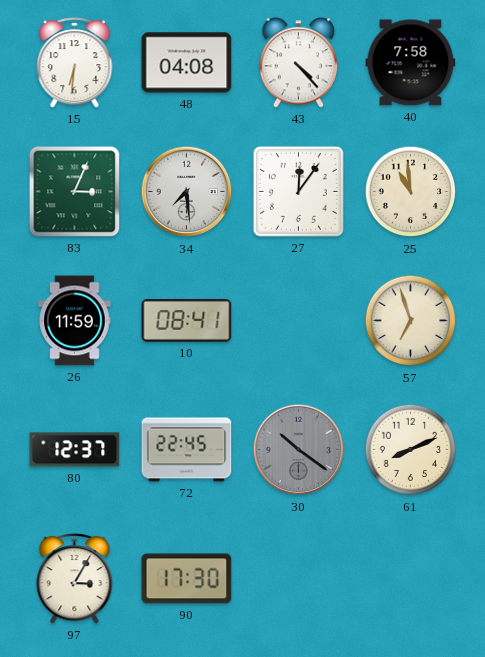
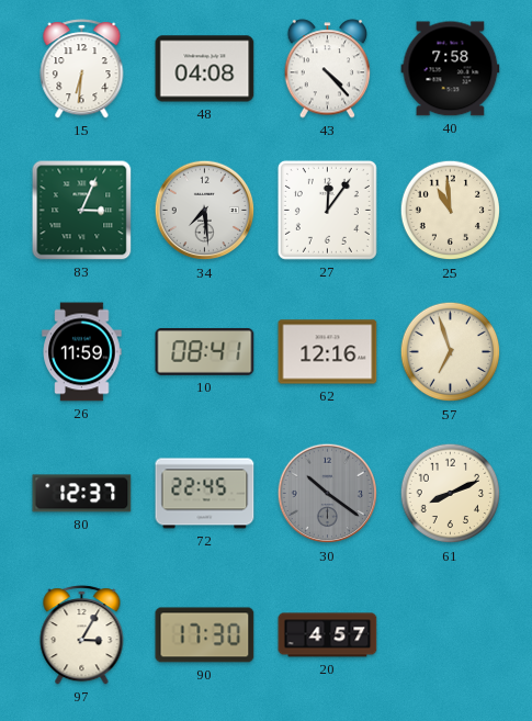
62: none -> 12:16
20: none -> 4:57
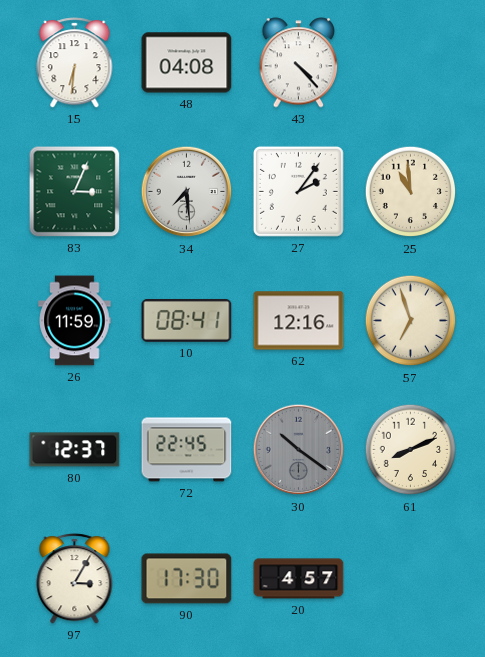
40: 7:58 -> none
27: 12:06 -> 2:06
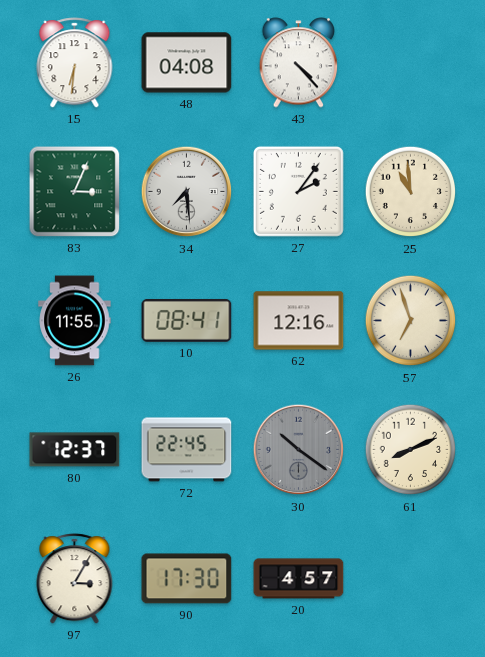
26: 11:59 -> 11:55
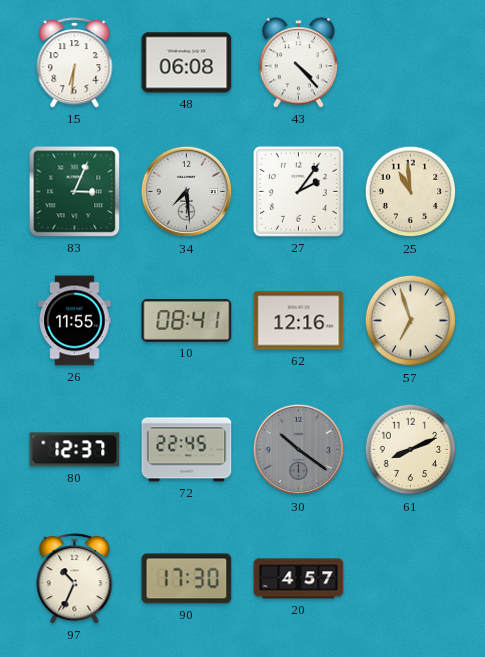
48: 04:08 -> 06:08
97: 3:05 -> 10:34
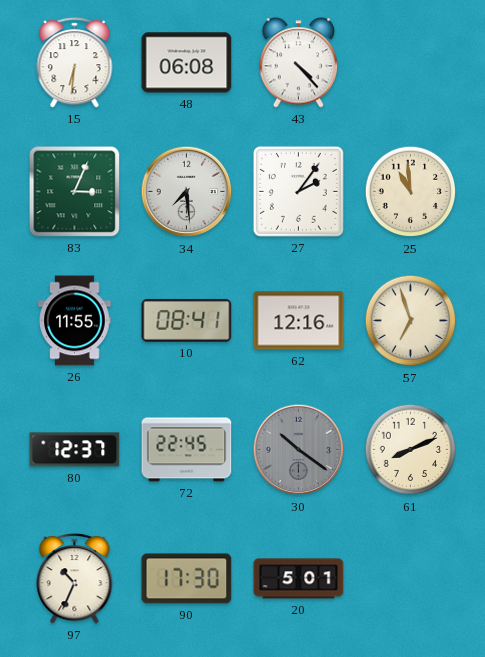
20: 4:57 -> 5:01
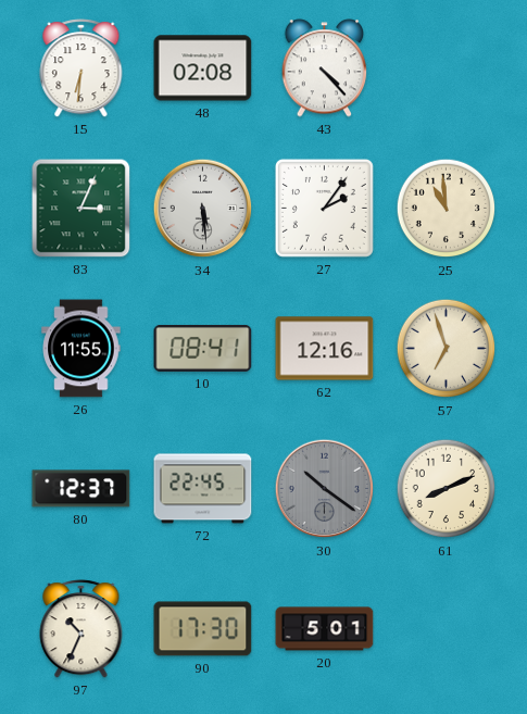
48: 06:08 -> 02:08
34: 7:29 -> 5:29
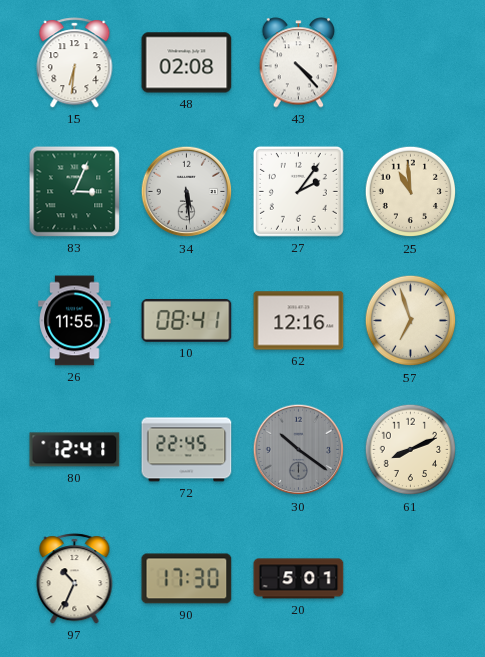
80: 12:37 -> 12:41
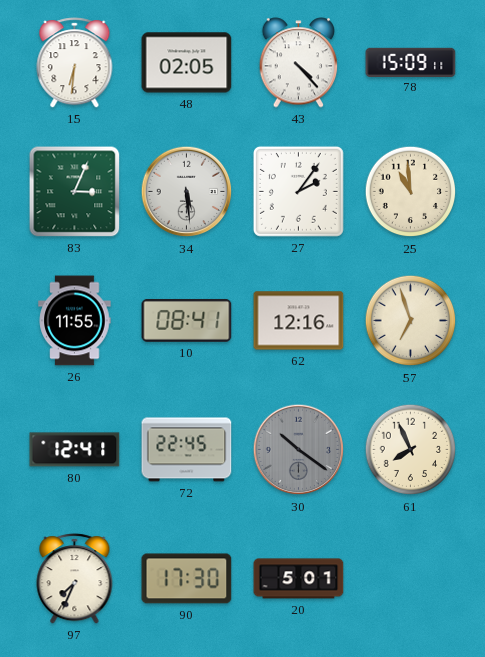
48: 02:08 -> 02:05
78: none -> 15:09
61: 8:11 -> 7:56
97: 10:34 -> 7:34
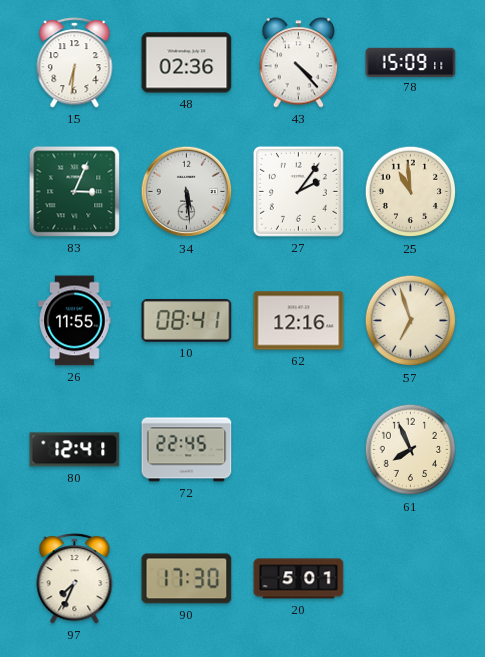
48: 02:05 -> 02:36
30: 10:21 -> none
